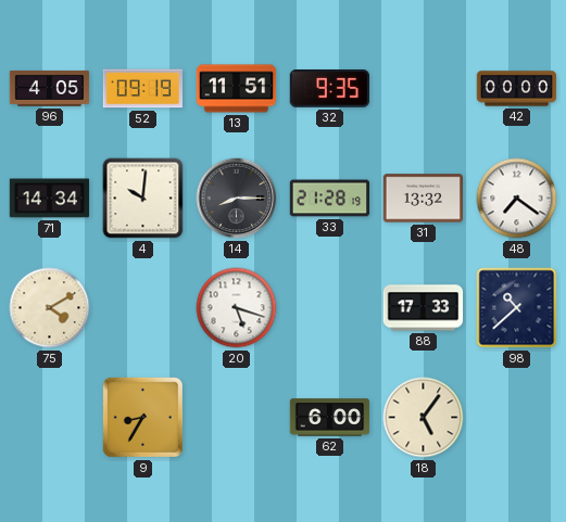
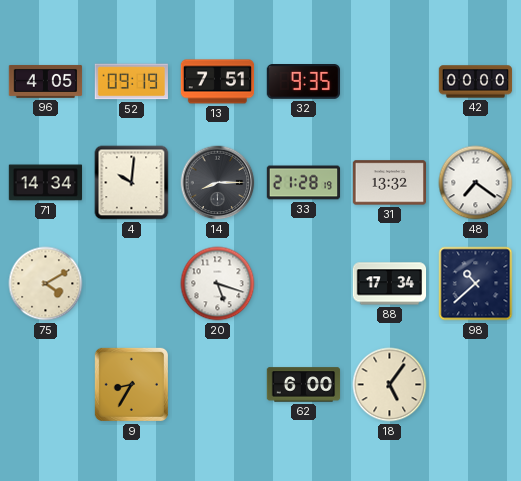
13: 11:51 -> 7:51
88: 17:33 -> 17:34
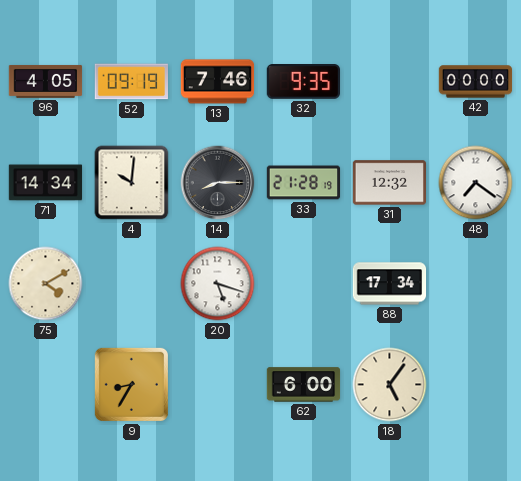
13: 7:51 -> 7:46
31: 13:32 -> 12:32
98: 10:38 -> none
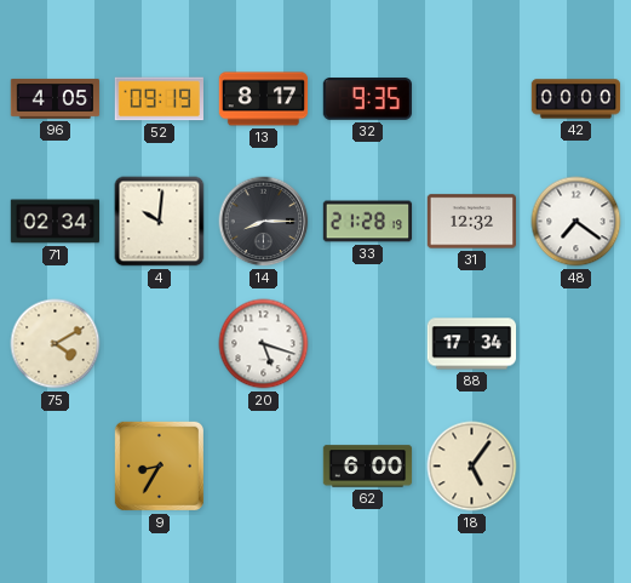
13: 7:46 -> 8:17
71: 14:34 -> 02:34
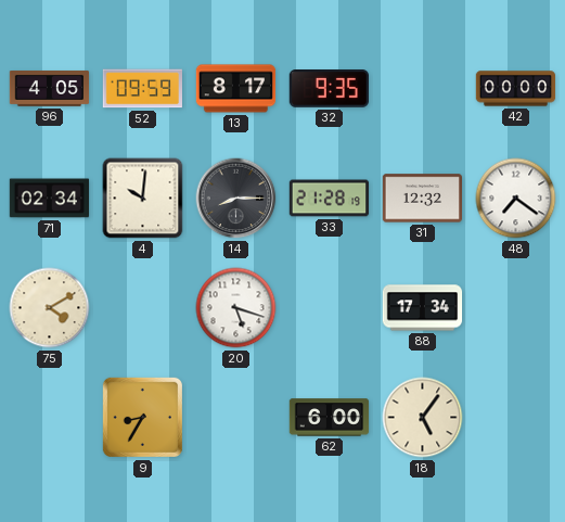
52: 09:19 -> 09:59
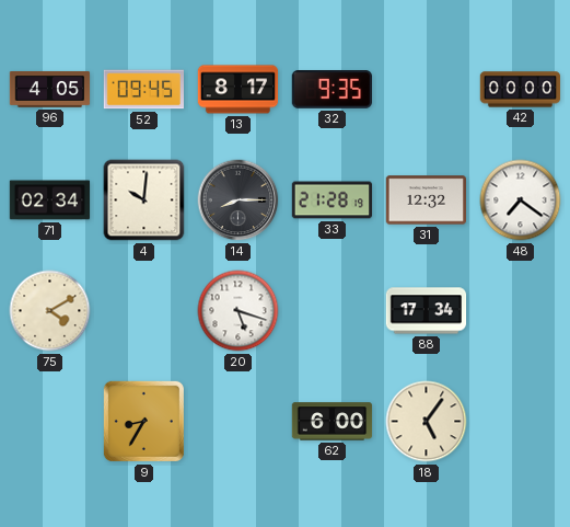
52: 09:59 -> 09:45
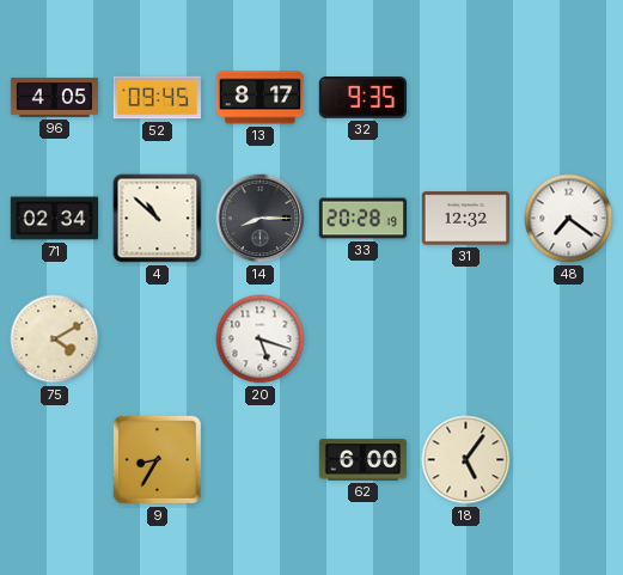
42: 00:00 -> none
4: 10:01 -> 10:52
33: 21:28 -> 20:28
88: 17:34 -> none
